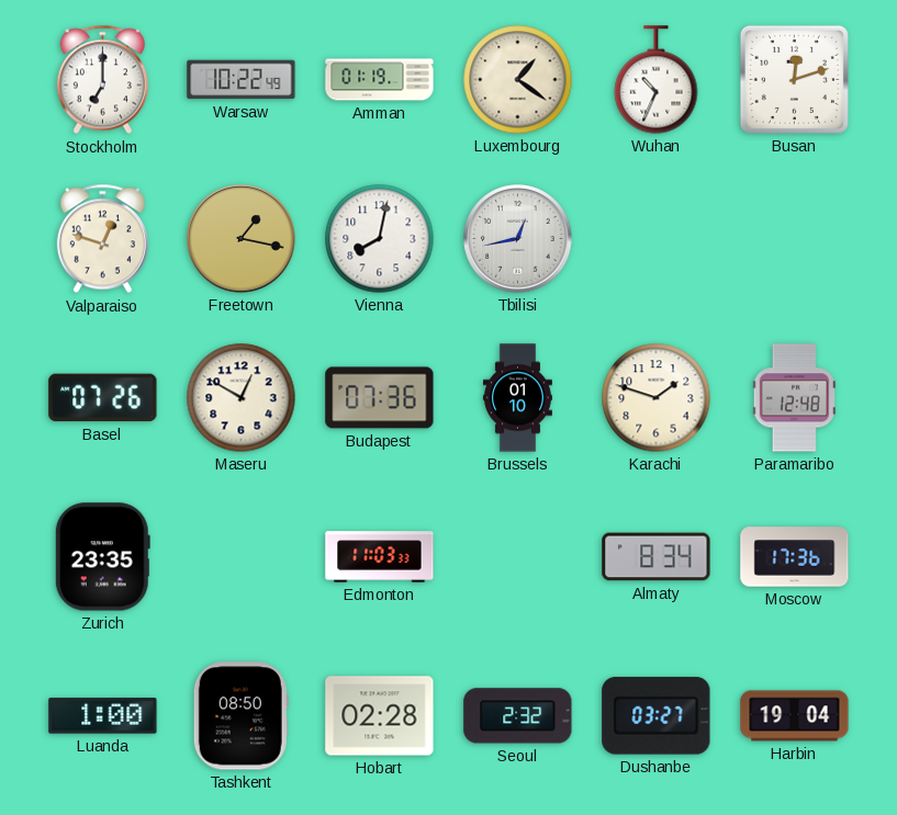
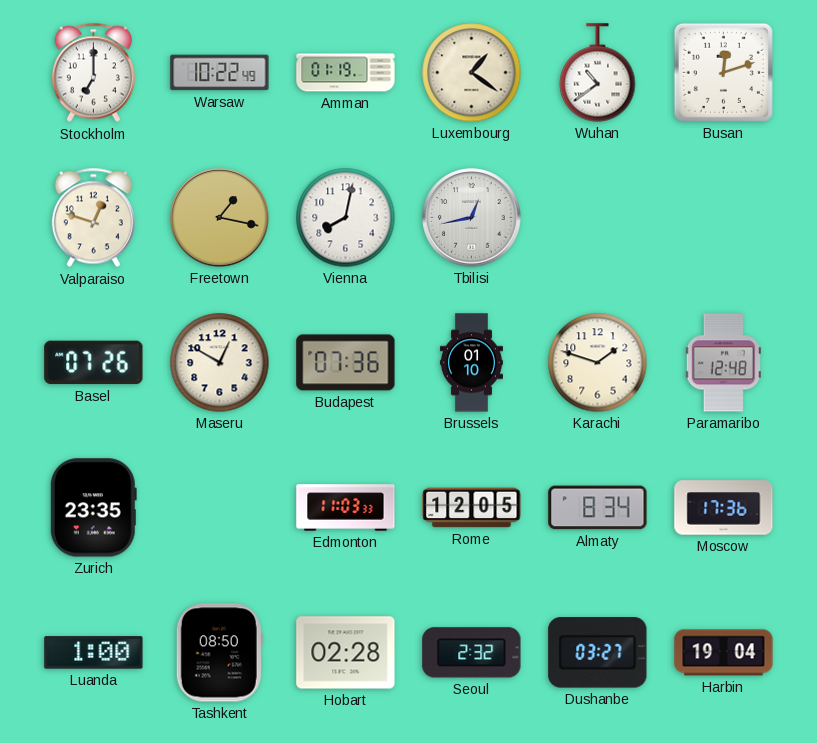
Wuhan: 10:34 -> 10:39
Rome: none -> 12:05
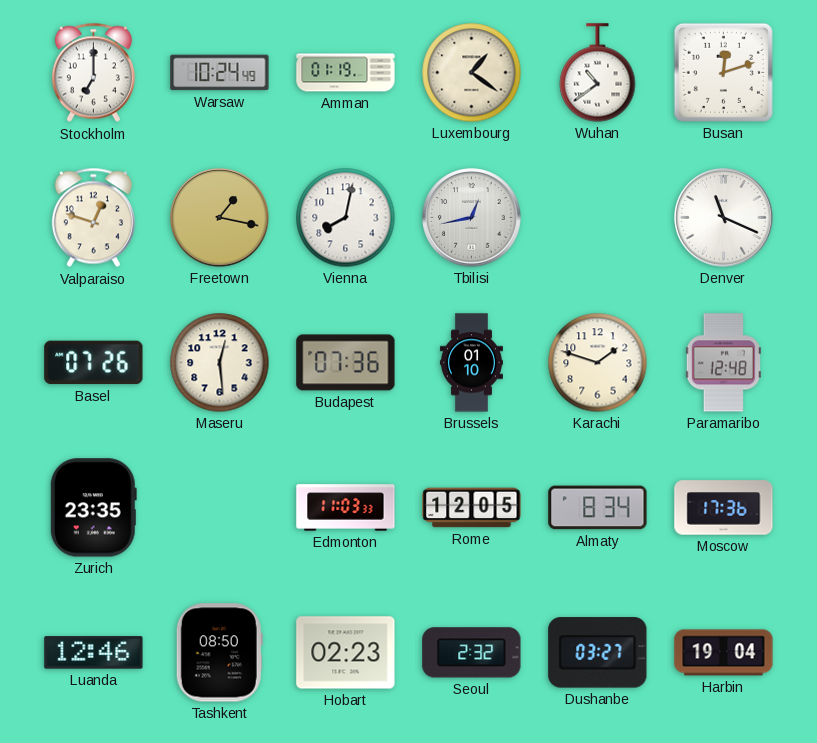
Warsaw: 10:22 -> 10:24
Denver: none -> 11:19
Maseru: 12:50 -> 12:29
Luanda: 1:00 -> 12:46
Hobart: 02:28 -> 02:23
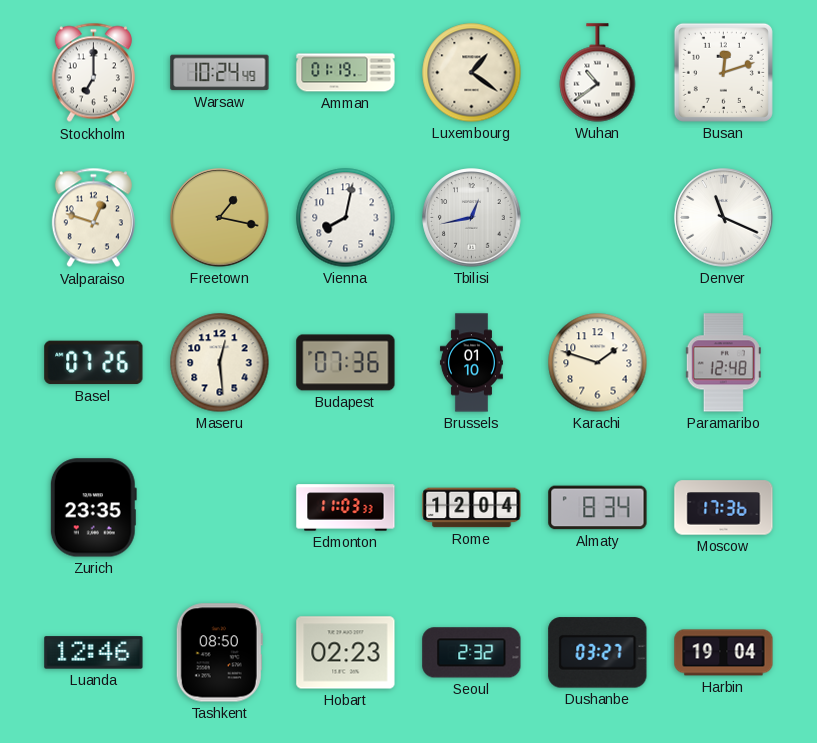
Rome: 12:05 -> 12:04
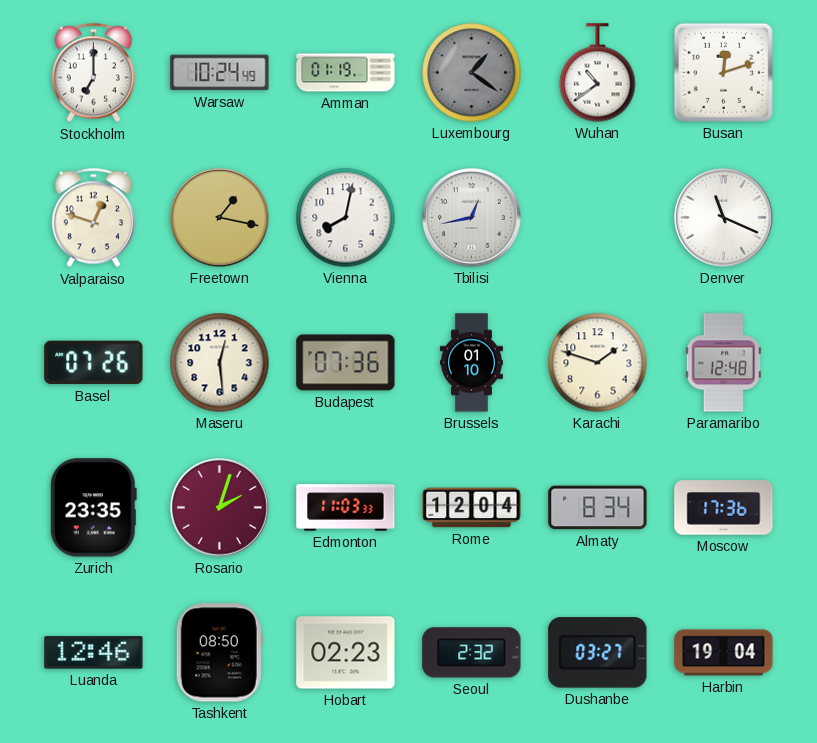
Luxembourg dial: cream -> grey
Rosario: none -> 2:03
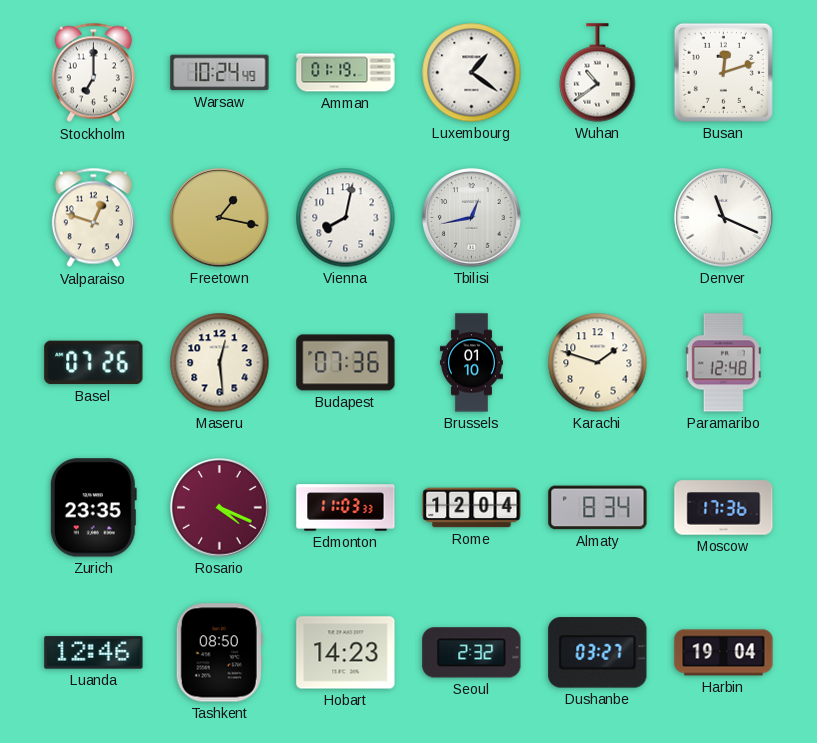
Luxembourg dial: grey -> white
Rosario: 2:03 -> 4:19
Hobart: 02:23 -> 14:23
